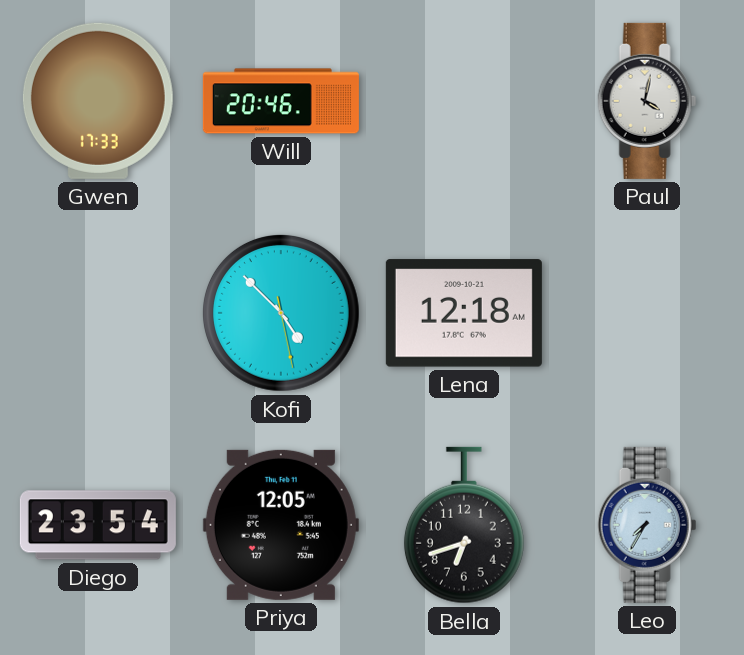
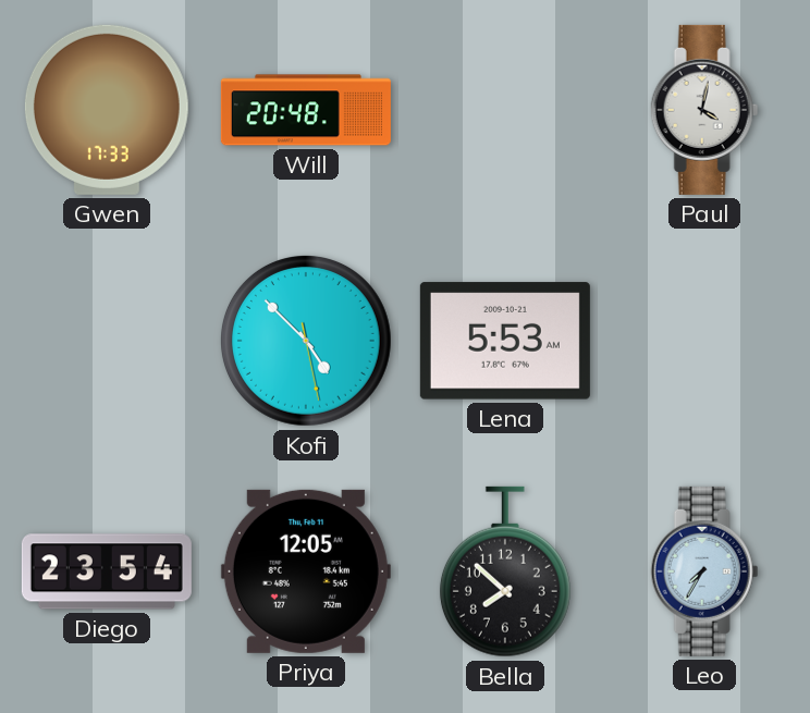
Will: 20:46 -> 20:48
Lena: 12:18 -> 5:53
Bella: 6:42 -> 7:52
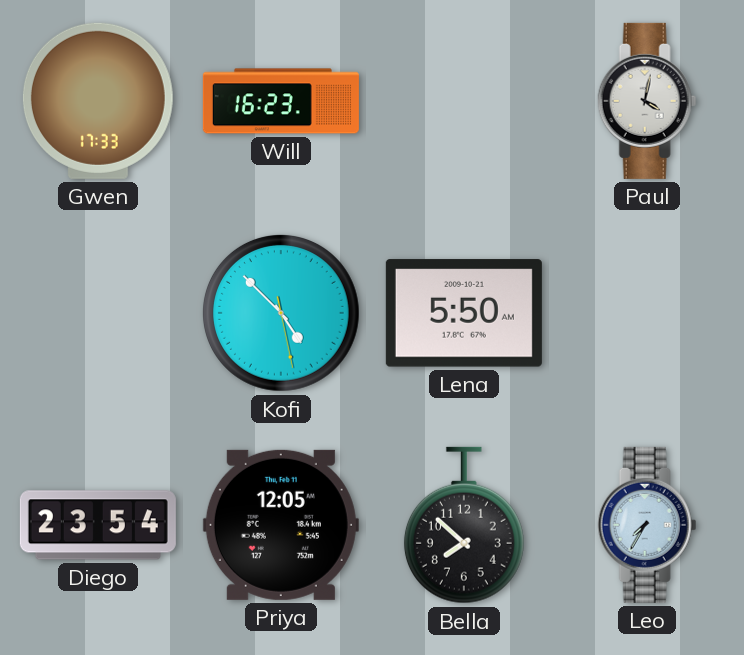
Will: 20:48 -> 16:23
Lena: 5:53 -> 5:50
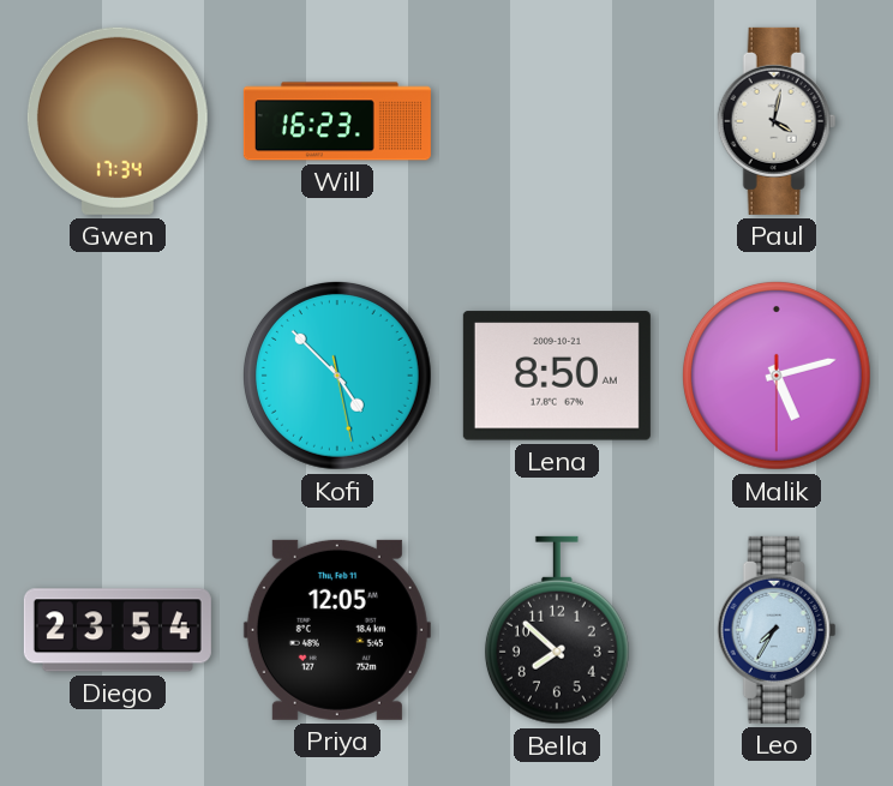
Gwen: 17:33 -> 17:34
Lena: 5:50 -> 8:50
Malik: none -> 5:12
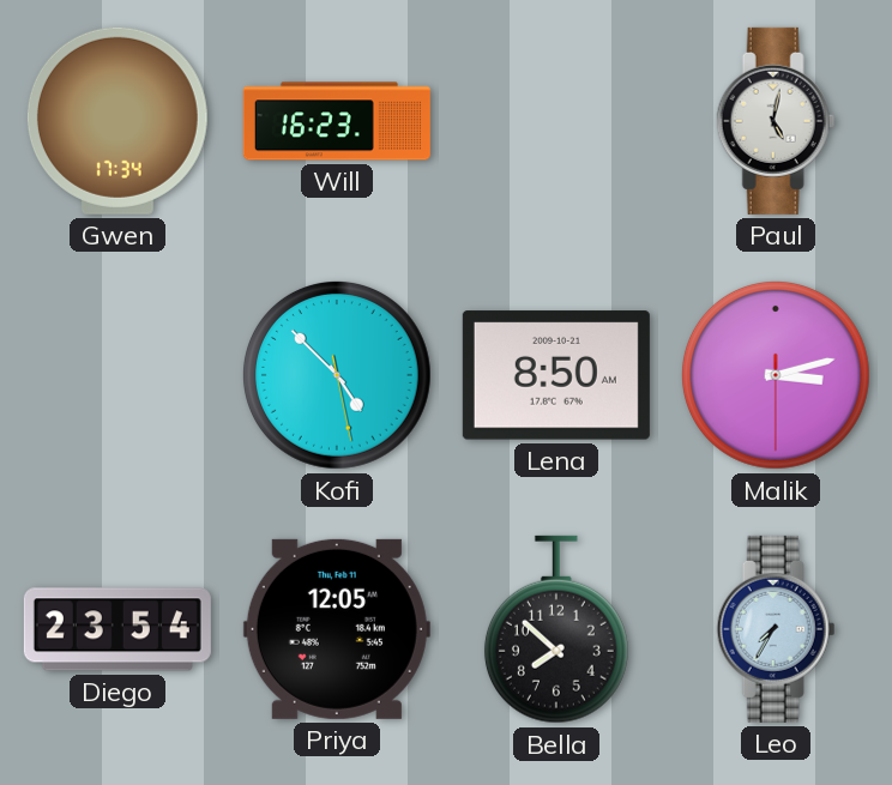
Paul: 4:02 -> 5:02
Malik: 5:12 -> 3:12
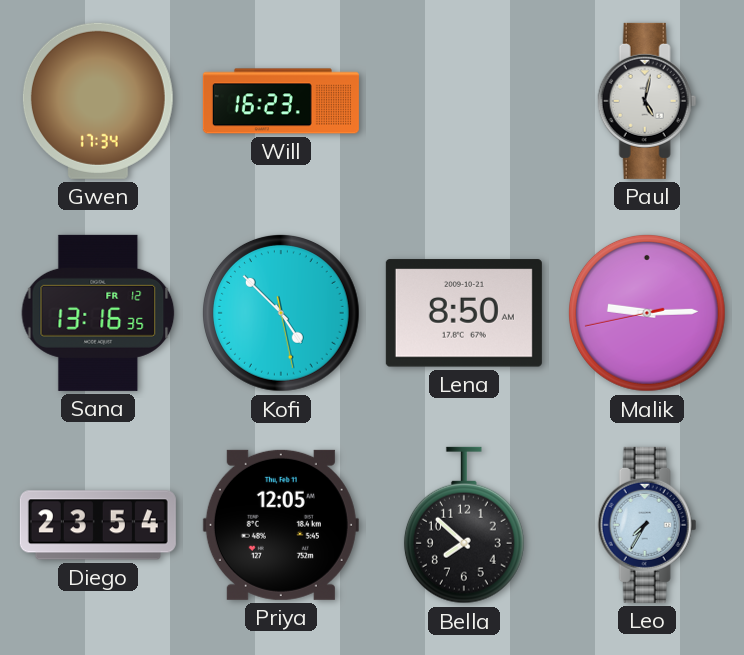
Sana: none -> 13:16
Malik: 3:12 -> 9:14
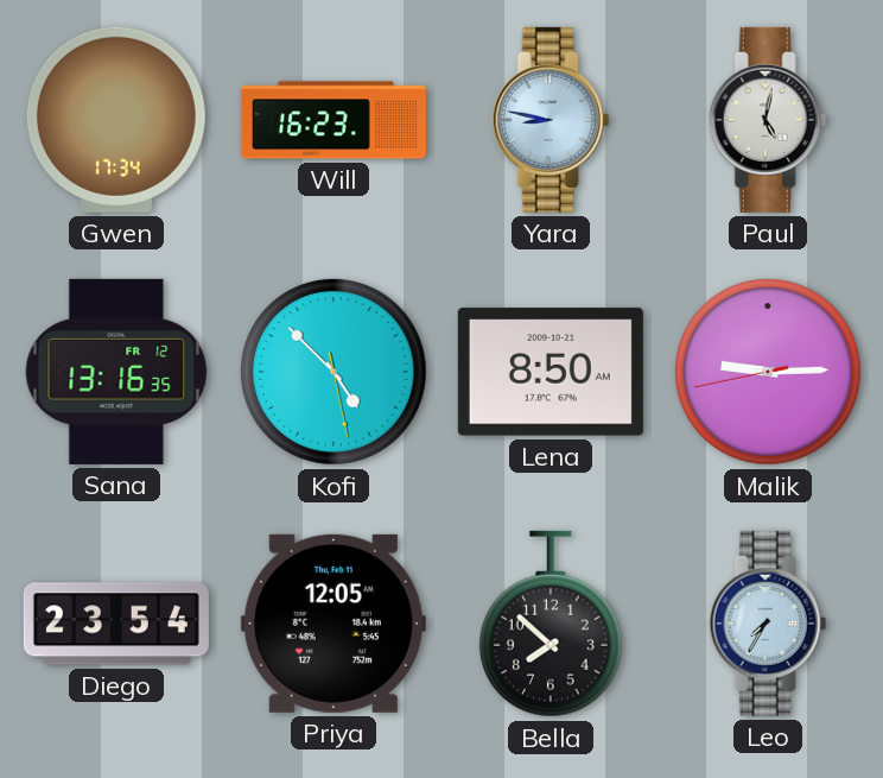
Yara: none -> 8:47
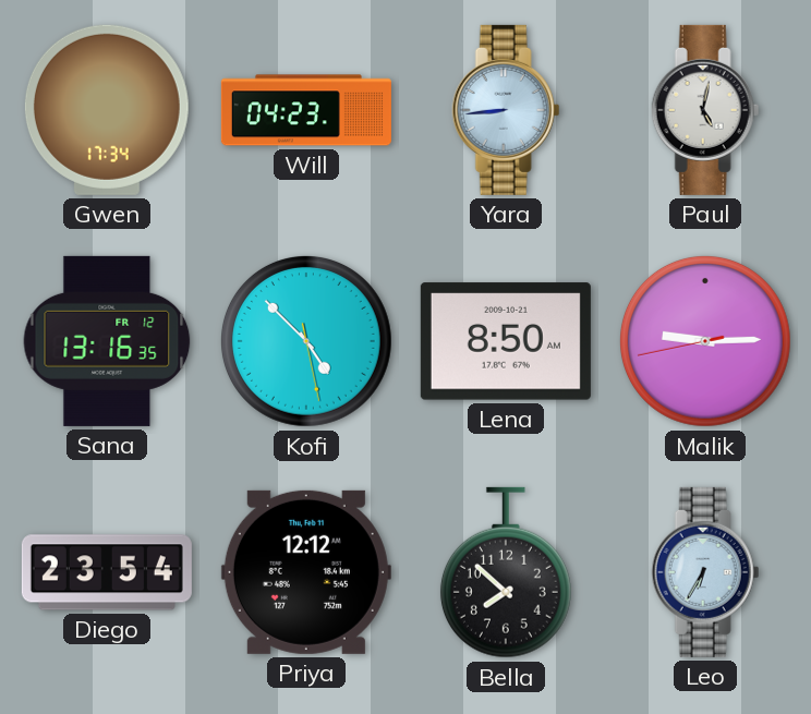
Will: 16:23 -> 04:23
Yara: 8:47 -> 8:44
Priya: 12:05 -> 12:12
Leo: 7:35 -> 6:35
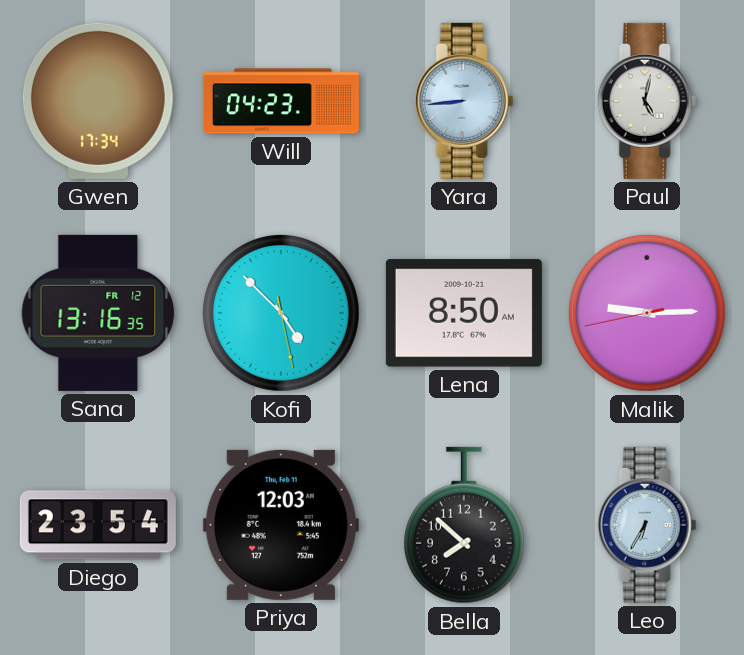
Priya: 12:12 -> 12:03
